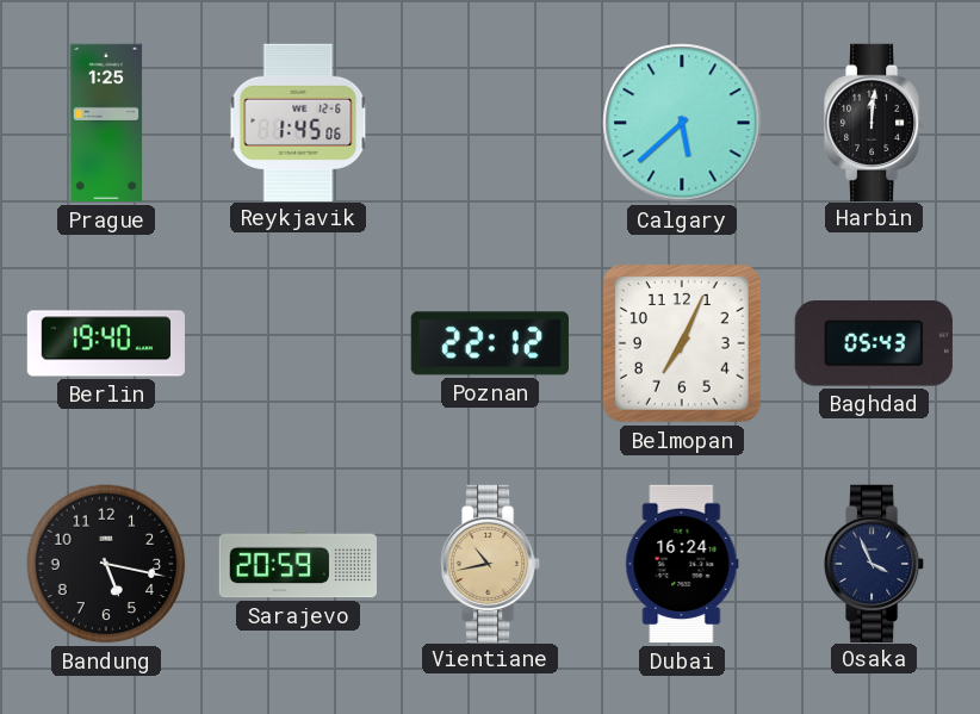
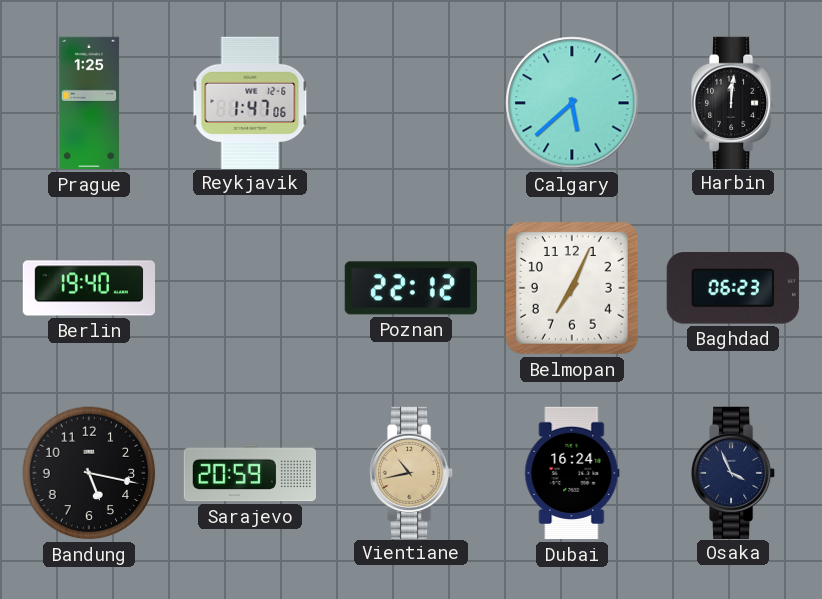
Reykjavik: 1:45 -> 1:47
Baghdad: 05:43 -> 06:23
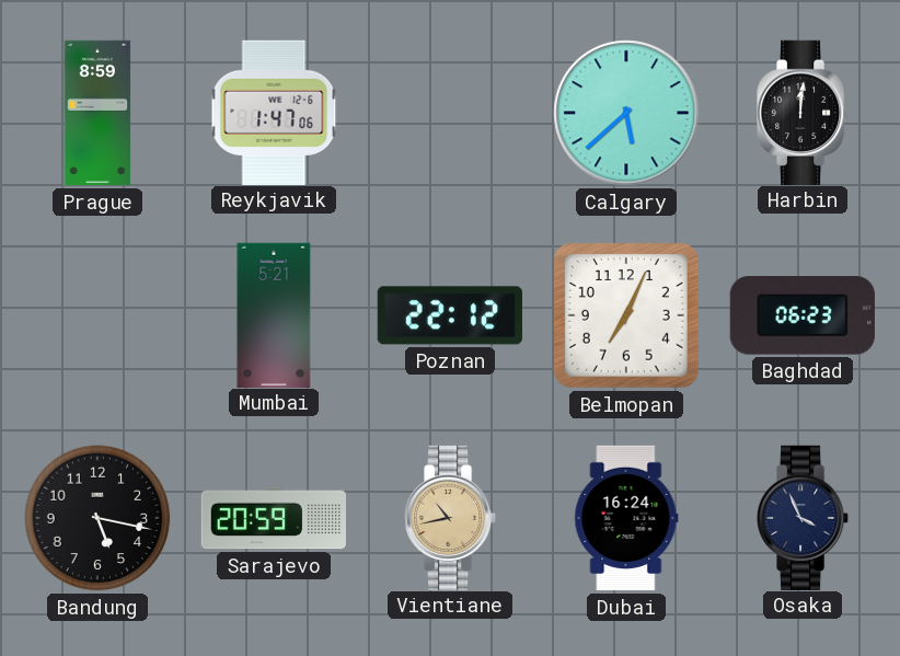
Prague: 1:25 -> 8:59
Berlin: 19:40 -> none
Mumbai: none -> 5:21
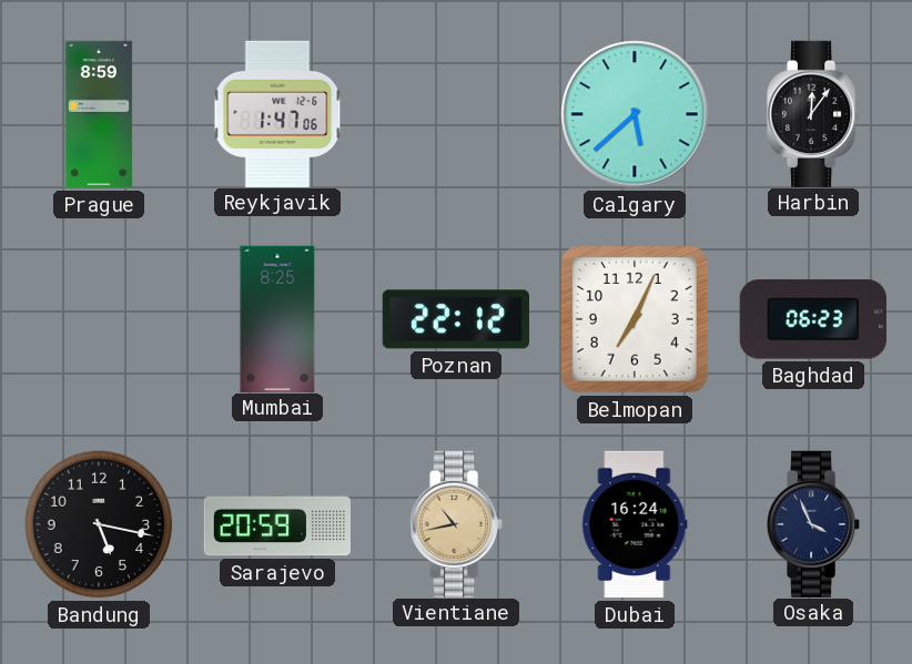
Harbin: 12:01 -> 12:06
Mumbai: 5:21 -> 8:25
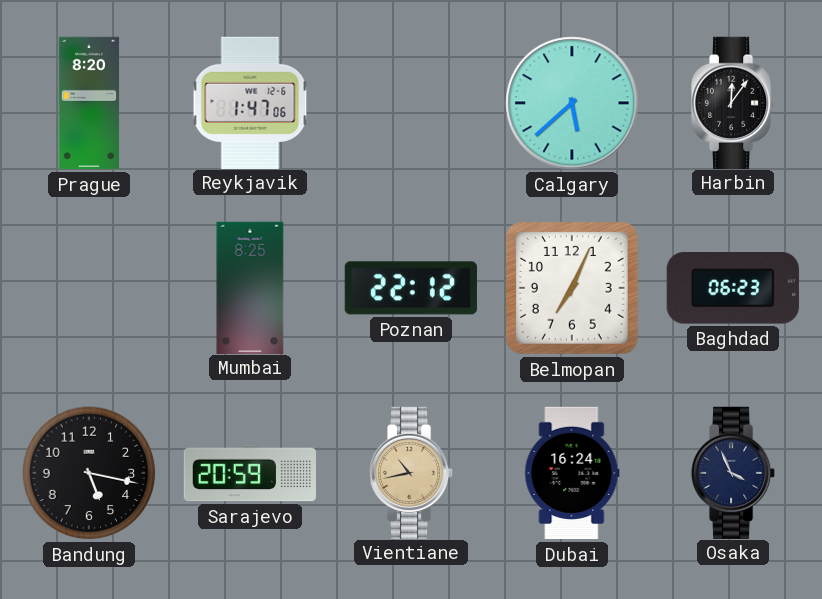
Prague: 8:59 -> 8:20
